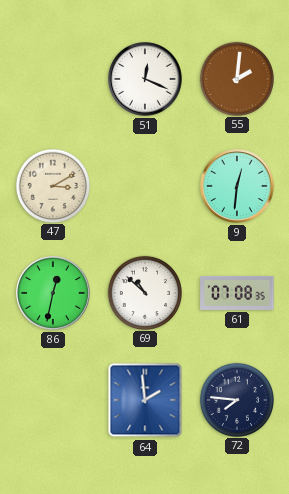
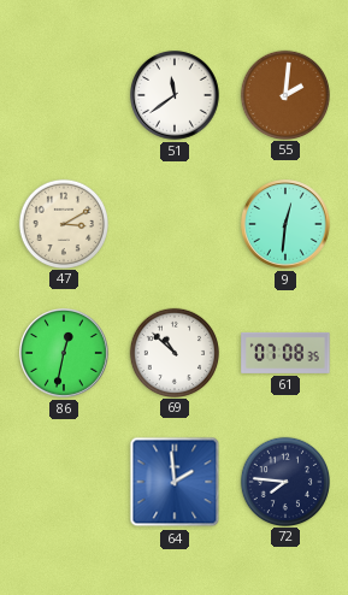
51: 12:19 -> 11:39
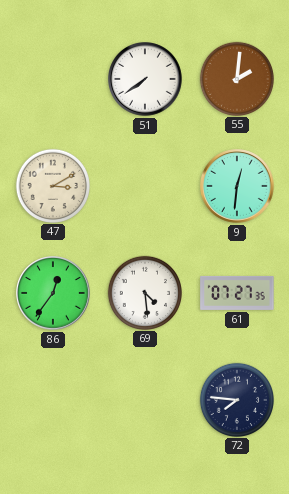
51: 11:39 -> 7:39
86: 12:32 -> 12:36
69: 10:52 -> 4:29
61: 07:08 -> 07:27
64: 1:59 -> none
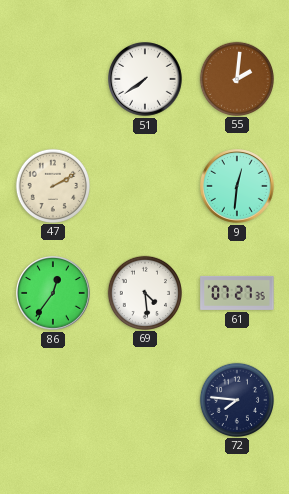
47: 3:10 -> 2:10
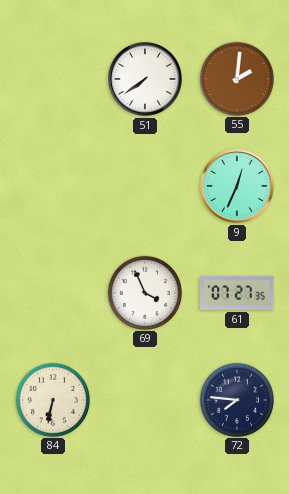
47: 2:10 -> none
9: 12:31 -> 12:34
86: 12:36 -> none
69: 4:29 -> 3:56
84: none -> 6:32
